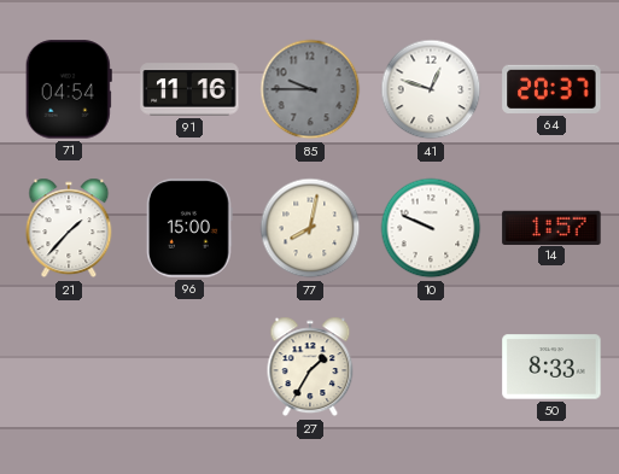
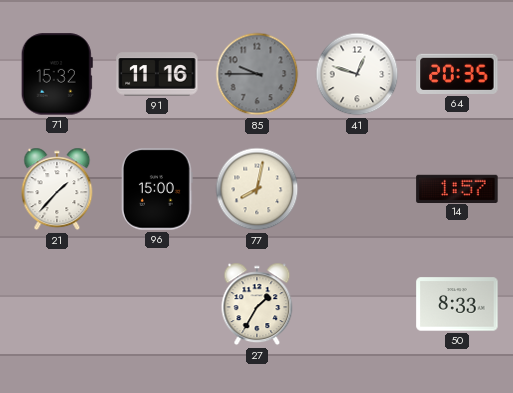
71: 04:54 -> 15:32
64: 20:37 -> 20:35
10: 9:49 -> none
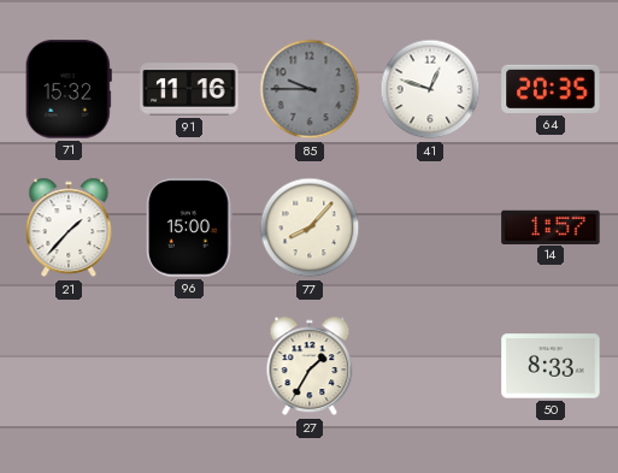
77: 8:02 -> 8:07
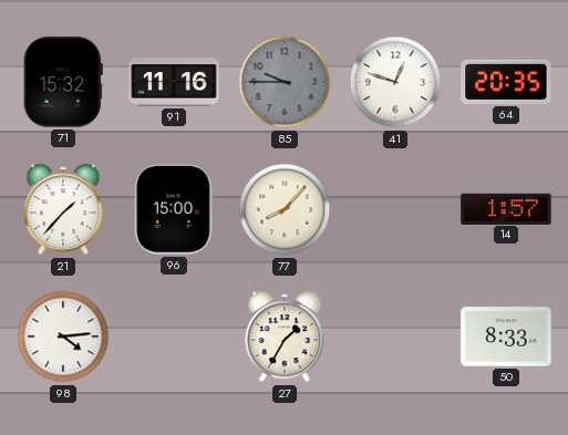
98: none -> 4:14
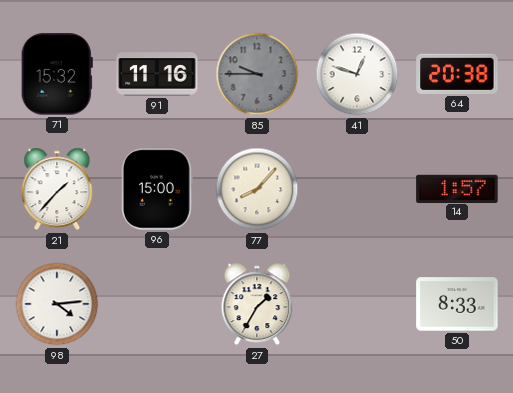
64: 20:35 -> 20:38
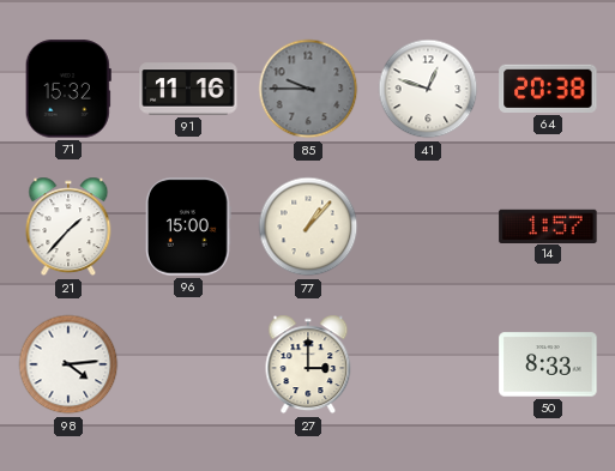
77: 8:07 -> 1:07
27: 1:35 -> 3:00
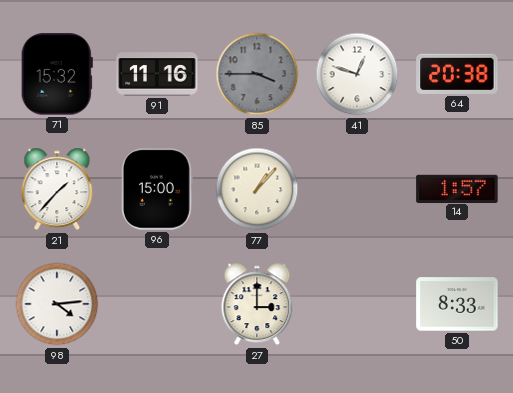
85: 9:45 -> 3:45
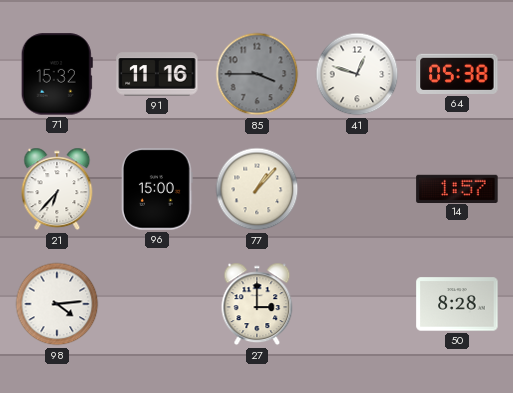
64: 20:38 -> 05:38
21: 1:37 -> 6:37
50: 8:33 -> 8:28
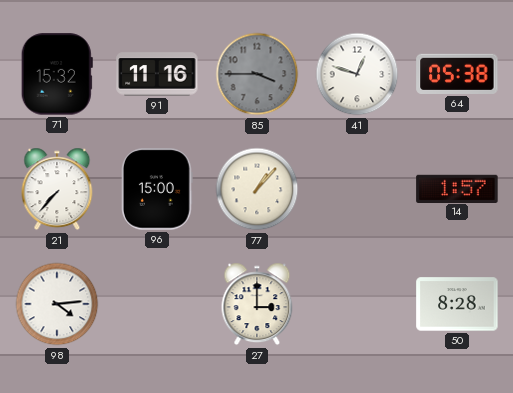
21: 6:37 -> 7:37
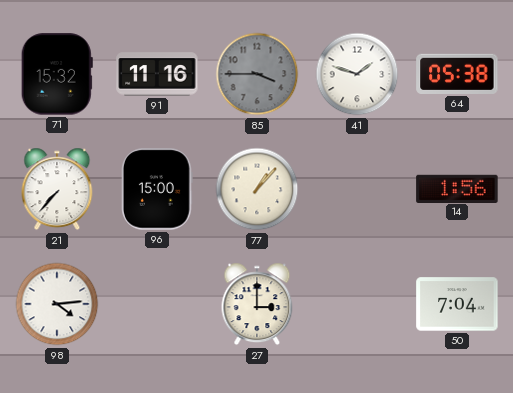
41: 12:48 -> 1:48
14: 1:57 -> 1:56
50: 8:28 -> 7:04
